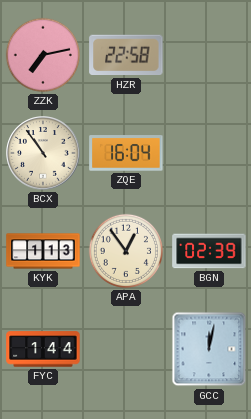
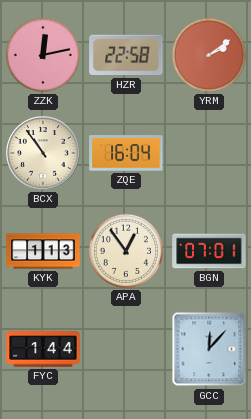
ZZK: 7:13 -> 12:13
YRM: none -> 2:09
BGN: 02:39 -> 07:01
GCC: 12:02 -> 12:07
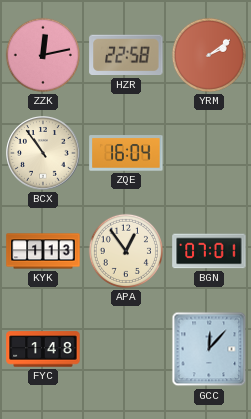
FYC: 1:44 -> 1:48
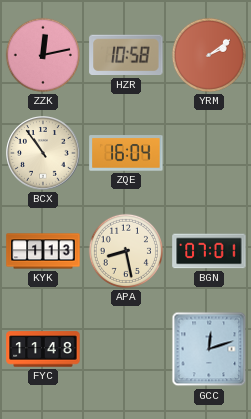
HZR: 22:58 -> 10:58
APA: 12:54 -> 8:28
FYC: 1:48 -> 11:48
GCC: 12:07 -> 12:12
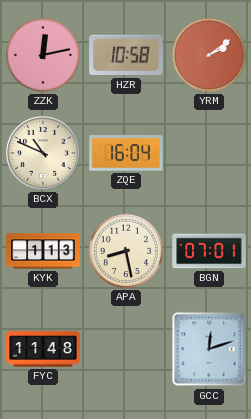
BCX: 10:54 -> 10:49
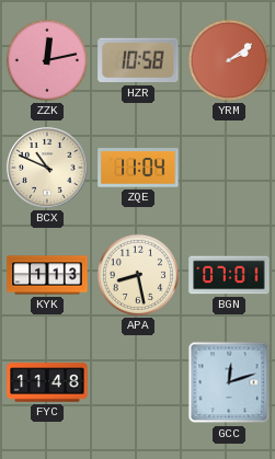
ZQE: 16:04 -> 11:04
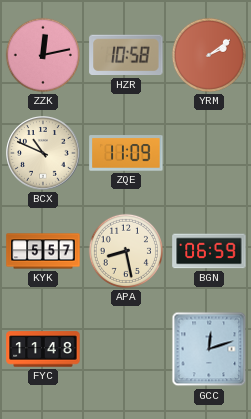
ZQE: 11:04 -> 11:09
KYK: 1:13 -> 5:57
BGN: 07:01 -> 06:59
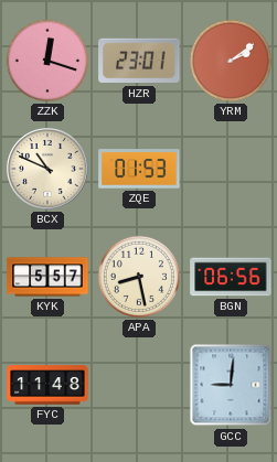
ZZK: 12:13 -> 12:18
HZR: 10:58 -> 23:01
ZQE: 11:09 -> 01:53
BGN: 06:59 -> 06:56
GCC: 12:12 -> 9:01
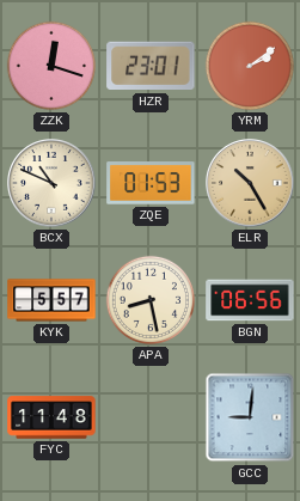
ELR: none -> 10:25
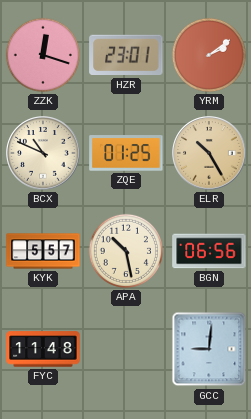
ZQE: 01:53 -> 01:25
APA: 8:28 -> 10:28
